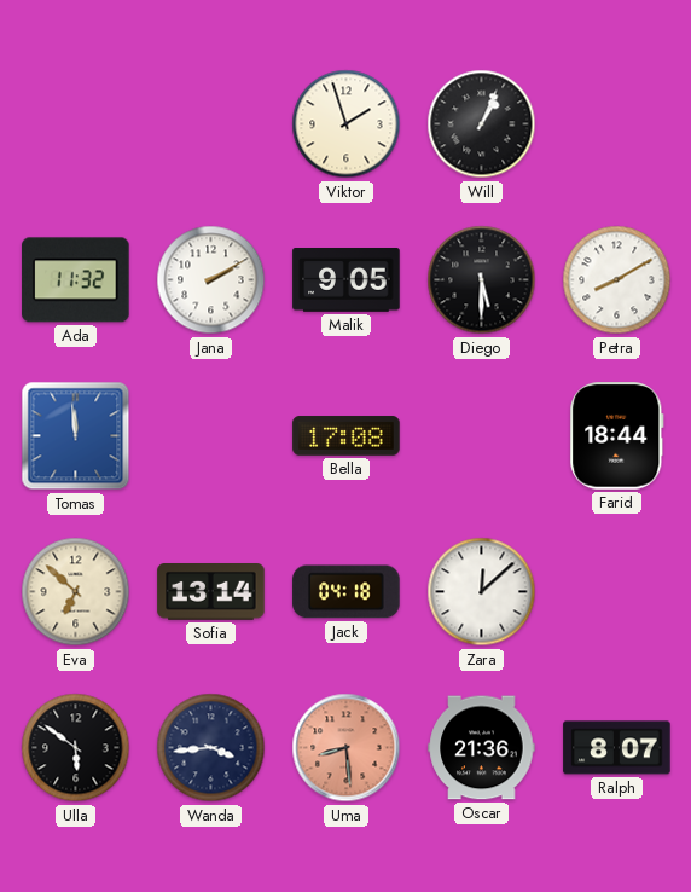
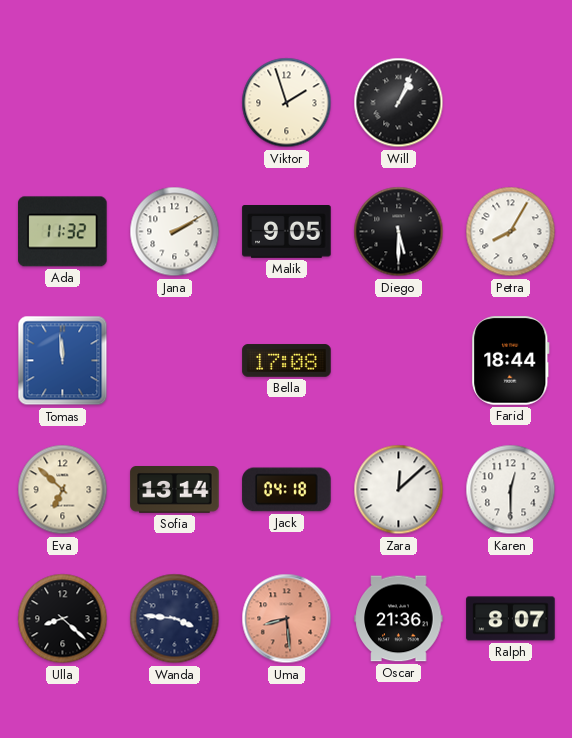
Petra: 8:10 -> 8:05
Karen: none -> 12:30
Ulla: 5:51 -> 8:22
Wanda: 3:44 -> 3:46
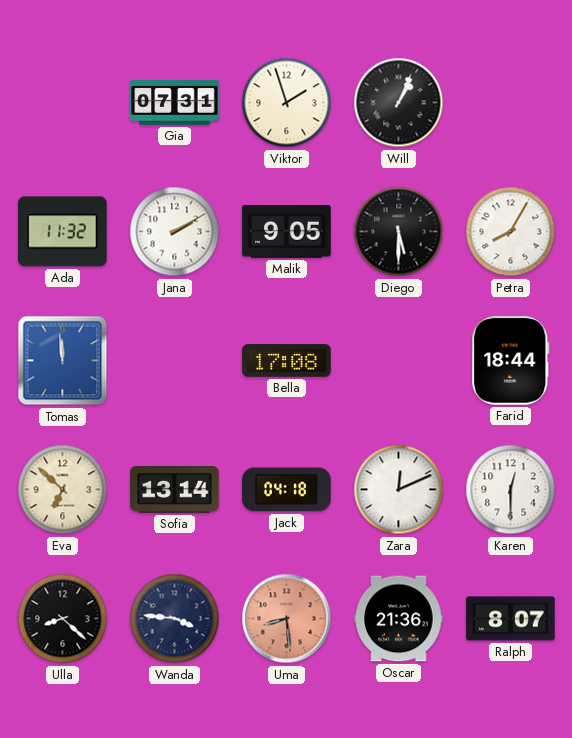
Gia: none -> 07:31
Zara: 12:08 -> 12:11
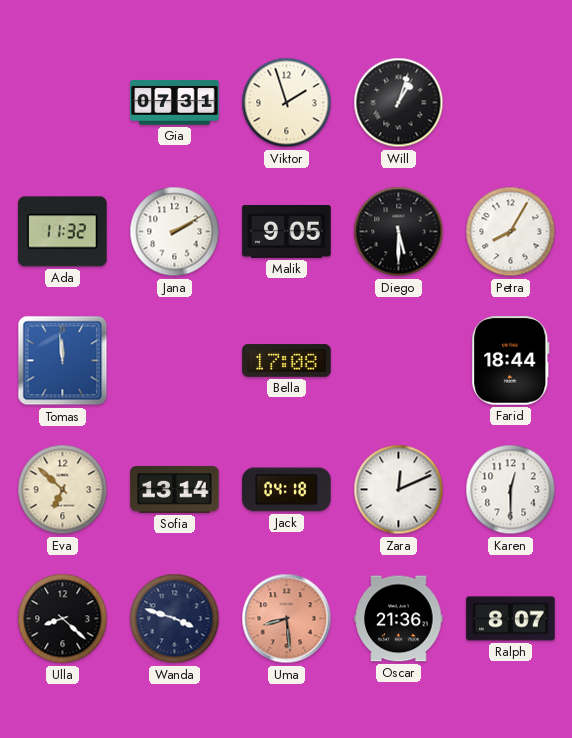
Will: 1:04 -> 1:03
Wanda: 3:46 -> 3:48
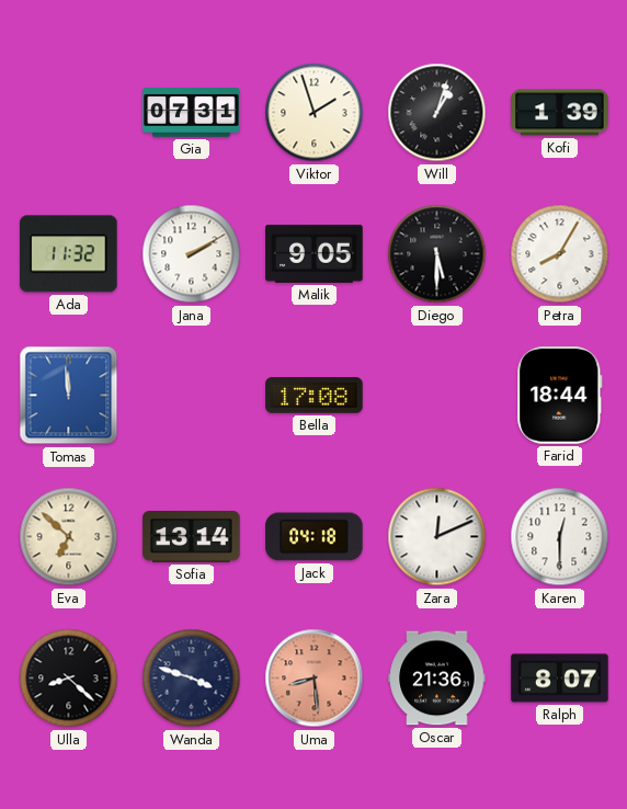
Kofi: none -> 1:39
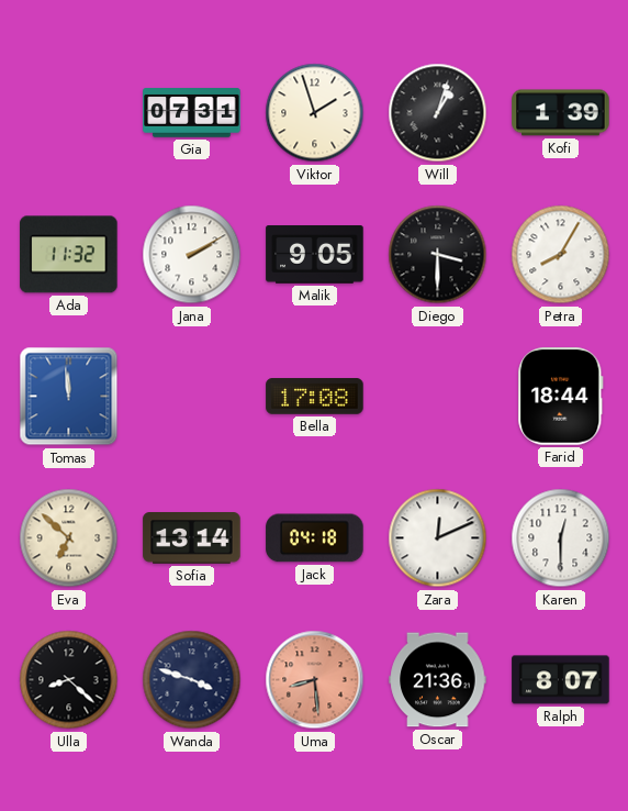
Diego: 5:30 -> 3:30
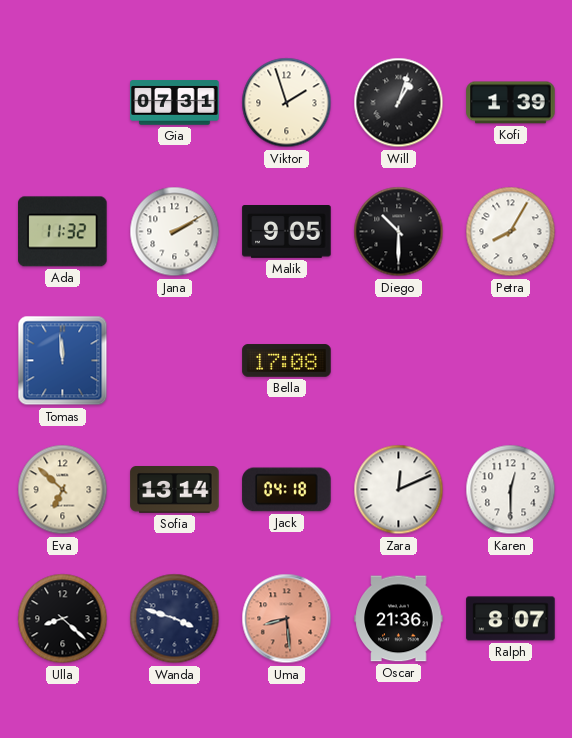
Diego: 3:30 -> 10:30
Farid: 18:44 -> none
